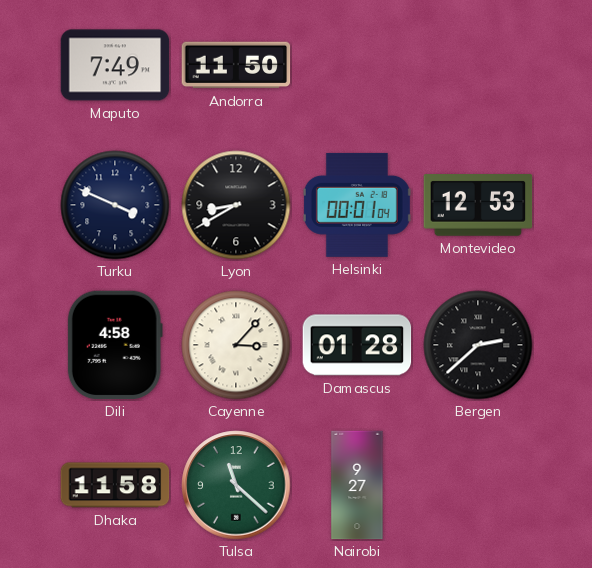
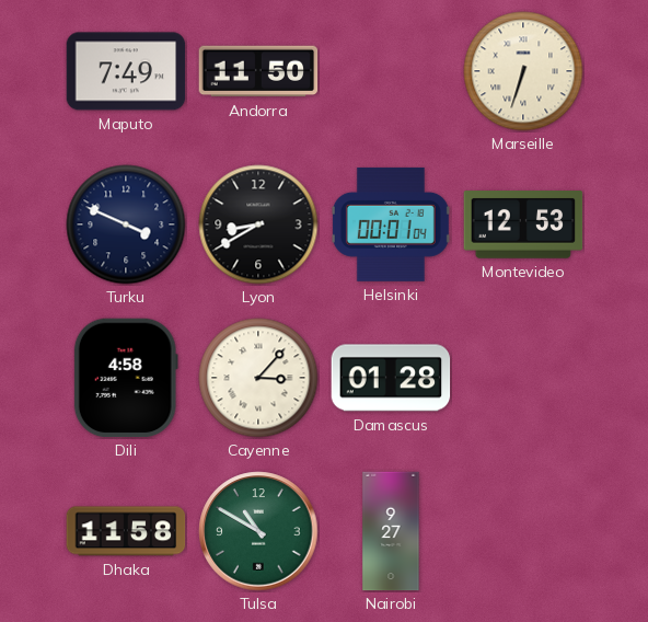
Marseille: none -> 6:33
Bergen: 2:38 -> none
Tulsa: 11:22 -> 10:50
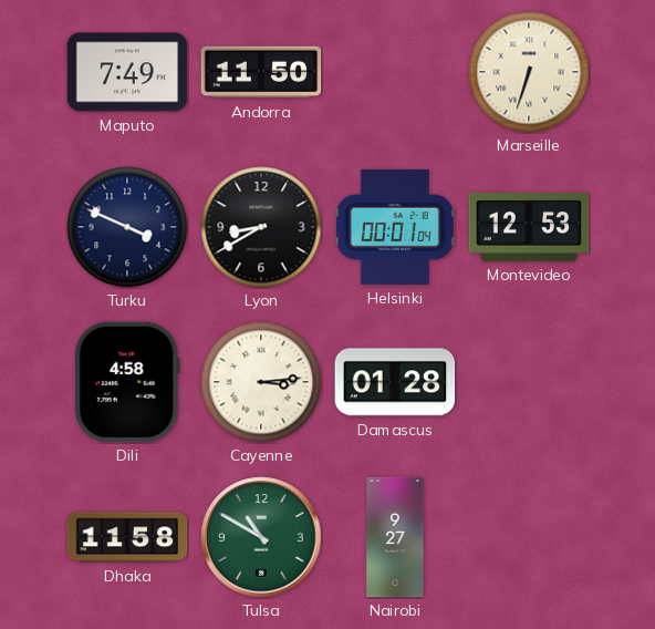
Cayenne: 3:07 -> 3:14
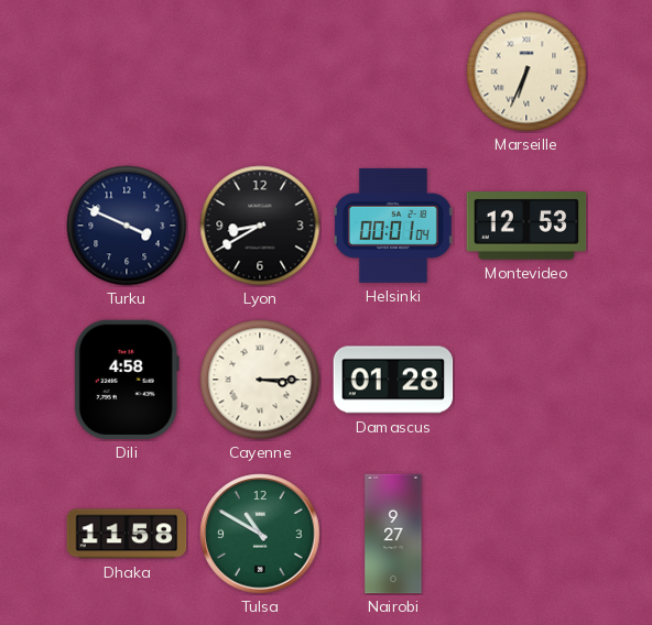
Maputo: 7:49 -> none
Andorra: 11:50 -> none
Marseille: 6:33 -> 6:34
Cayenne: 3:14 -> 3:15
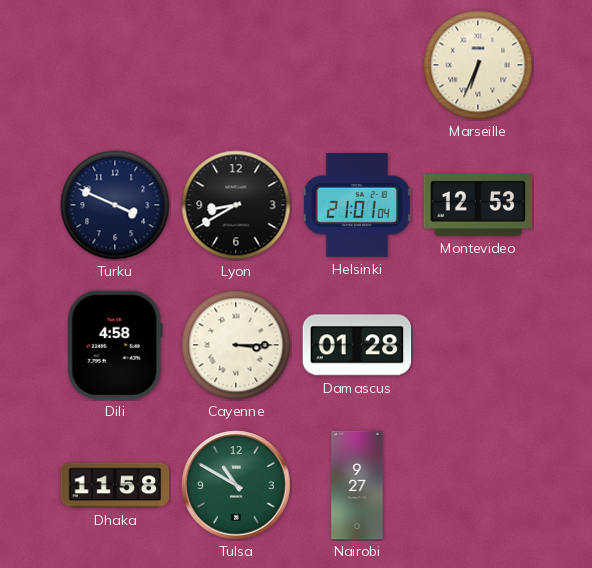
Helsinki: 00:01 -> 21:01
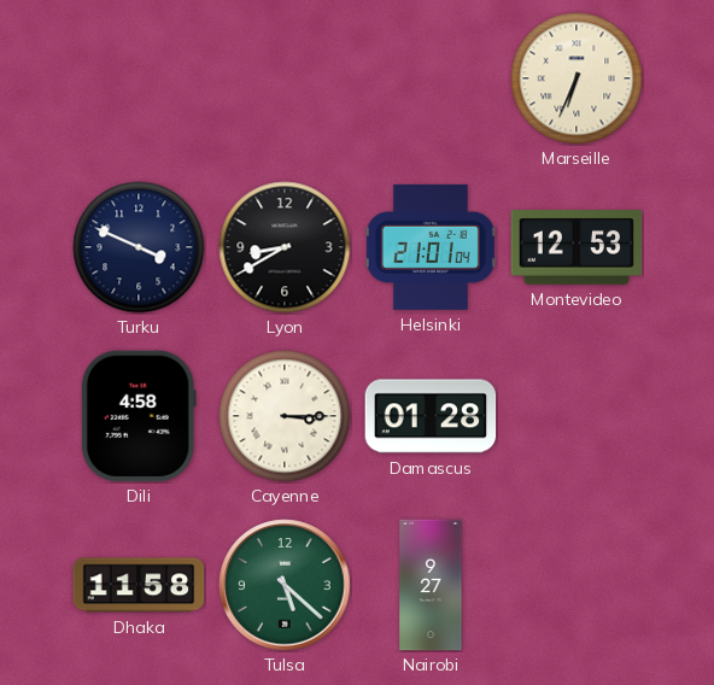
Tulsa: 10:50 -> 5:22
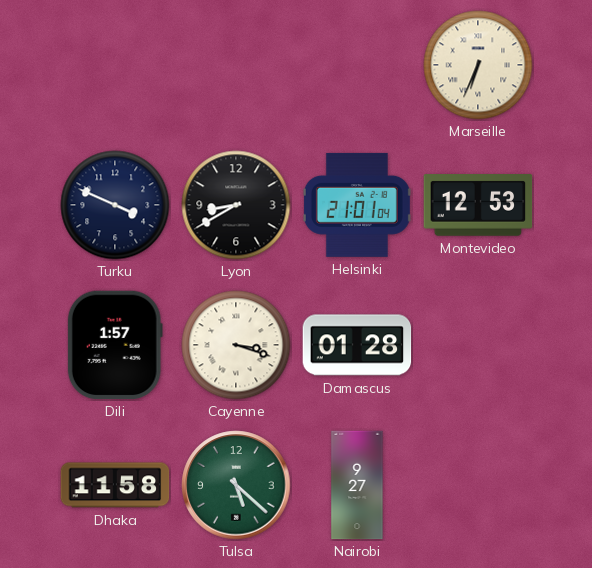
Dili: 4:58 -> 1:57
Cayenne: 3:15 -> 3:18
